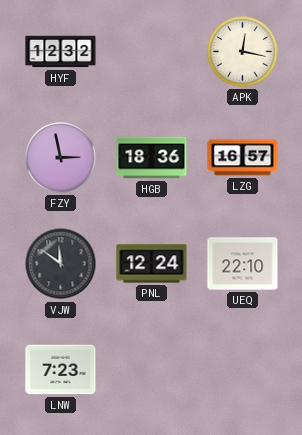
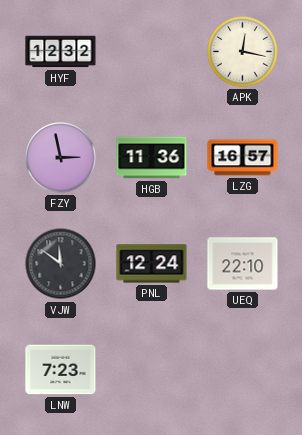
HGB: 18:36 -> 11:36
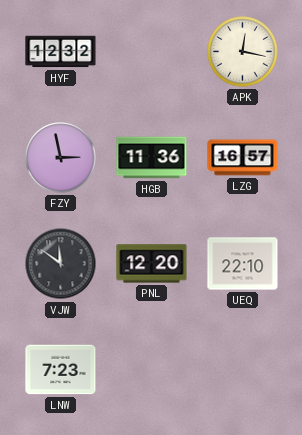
PNL: 12:24 -> 12:20
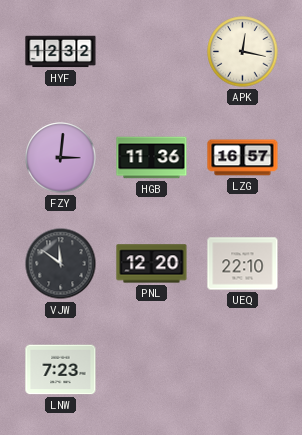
FZY: 2:58 -> 3:01
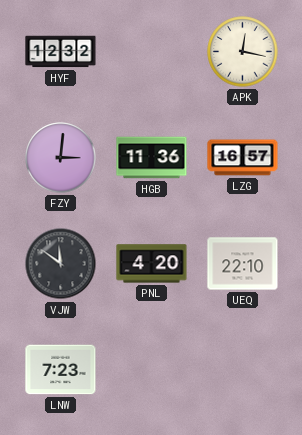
PNL: 12:20 -> 4:20
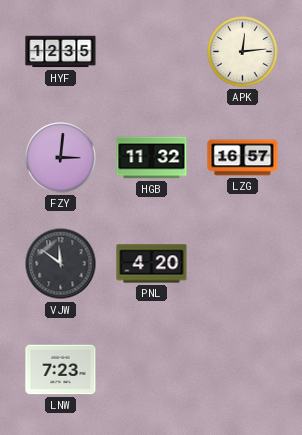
HYF: 12:32 -> 12:35
APK: 12:17 -> 12:14
HGB: 11:36 -> 11:32
UEQ: 22:10 -> none
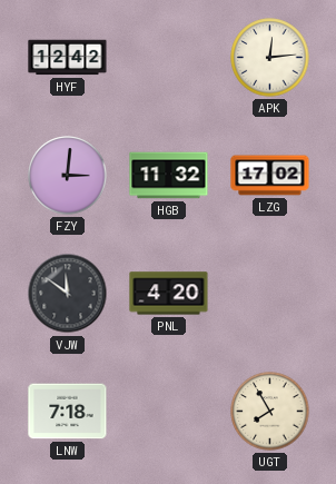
HYF: 12:35 -> 12:42
LZG: 16:57 -> 17:02
LNW: 7:23 -> 7:18
UGT: none -> 7:55
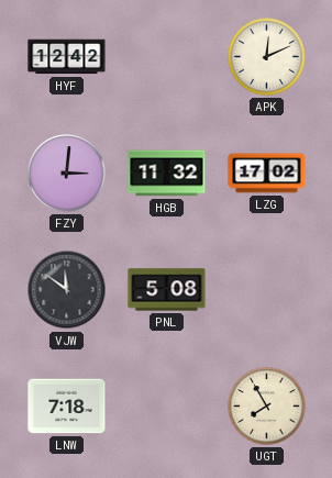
APK: 12:14 -> 12:11
PNL: 4:20 -> 5:08
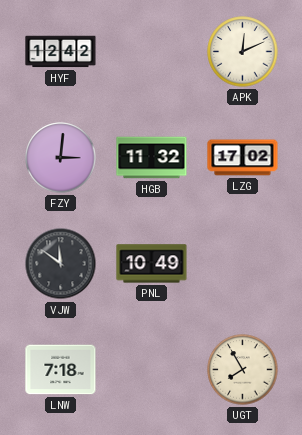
PNL: 5:08 -> 10:49
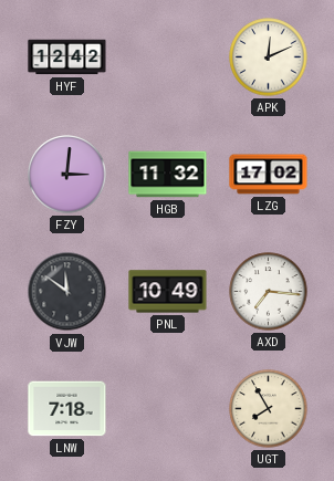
AXD: none -> 7:16
